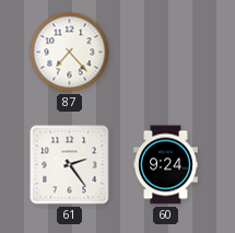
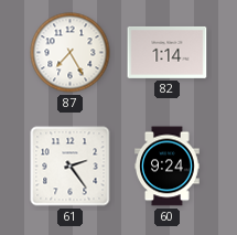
87: 7:23 -> 7:25
82: none -> 1:14
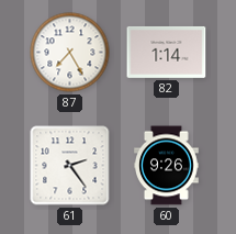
60: 9:24 -> 9:26
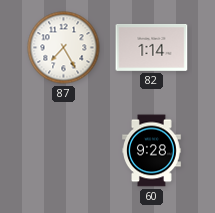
61: 2:24 -> none
60: 9:26 -> 9:28
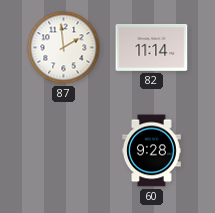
87: 7:25 -> 1:59
82: 1:14 -> 11:14
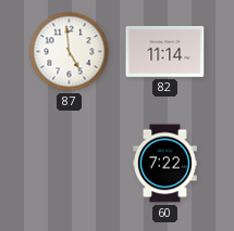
87: 1:59 -> 4:59
60: 9:28 -> 7:22
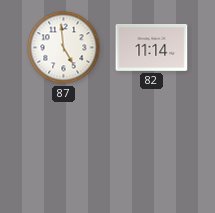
60: 7:22 -> none
